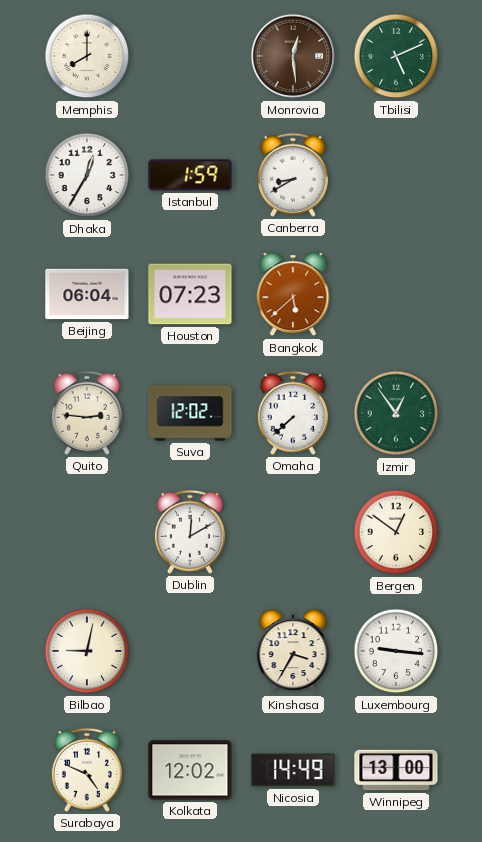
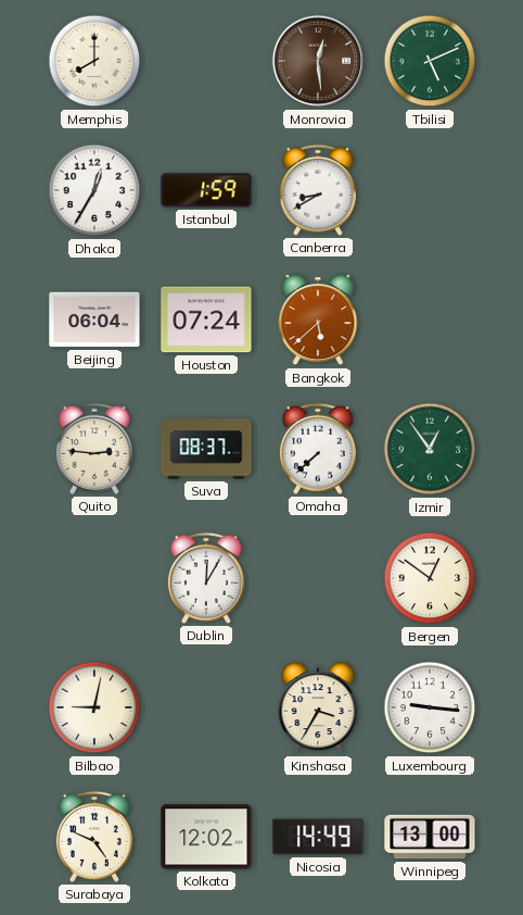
Houston: 07:23 -> 07:24
Suva: 12:02 -> 08:37
Dublin: 12:10 -> 12:05
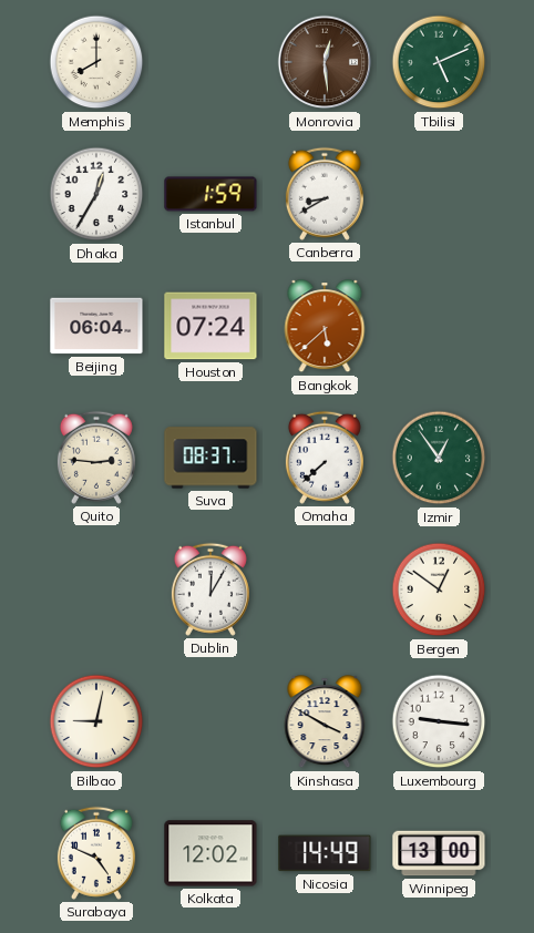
Kinshasa: 3:35 -> 3:50
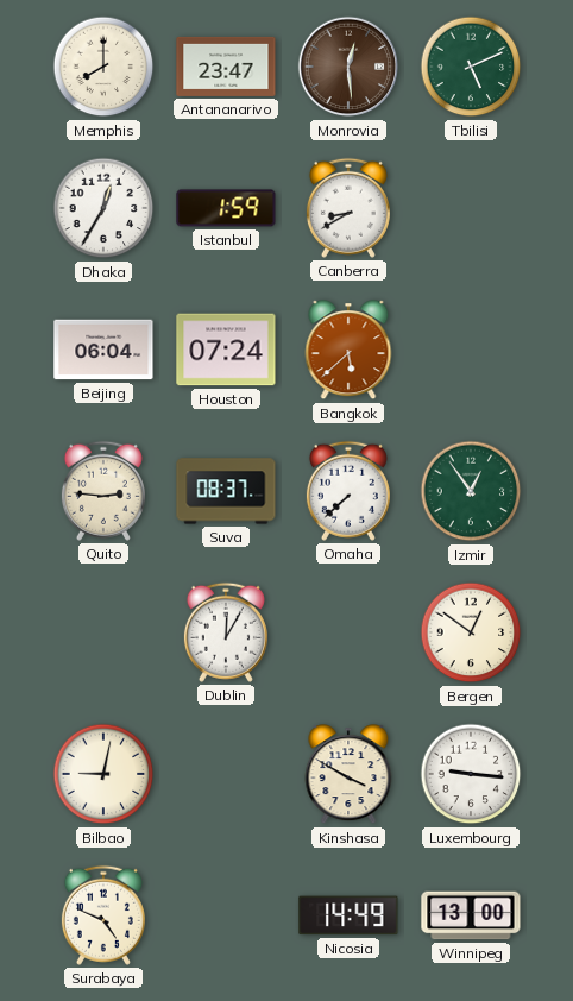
Antananarivo: none -> 23:47
Kolkata: 12:02 -> none
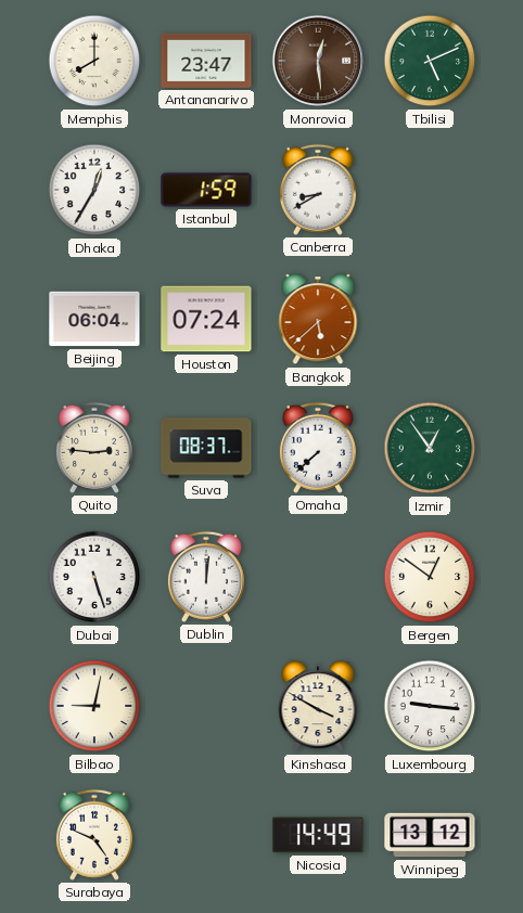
Dubai: none -> 5:27
Dublin: 12:05 -> 12:01
Winnipeg: 13:00 -> 13:12
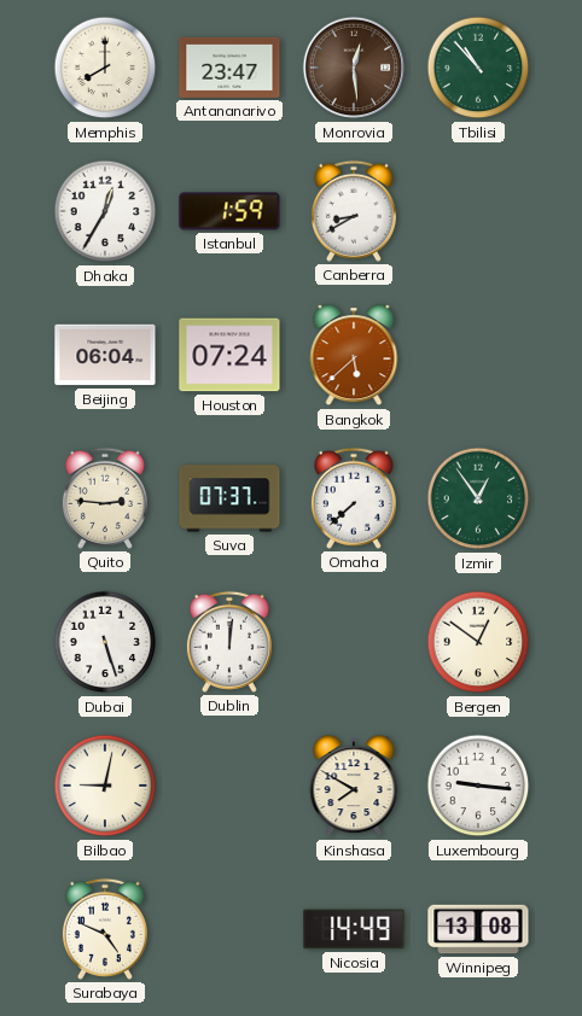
Tbilisi: 5:11 -> 10:53
Suva: 08:37 -> 07:37
Kinshasa: 3:50 -> 7:50
Winnipeg: 13:12 -> 13:08
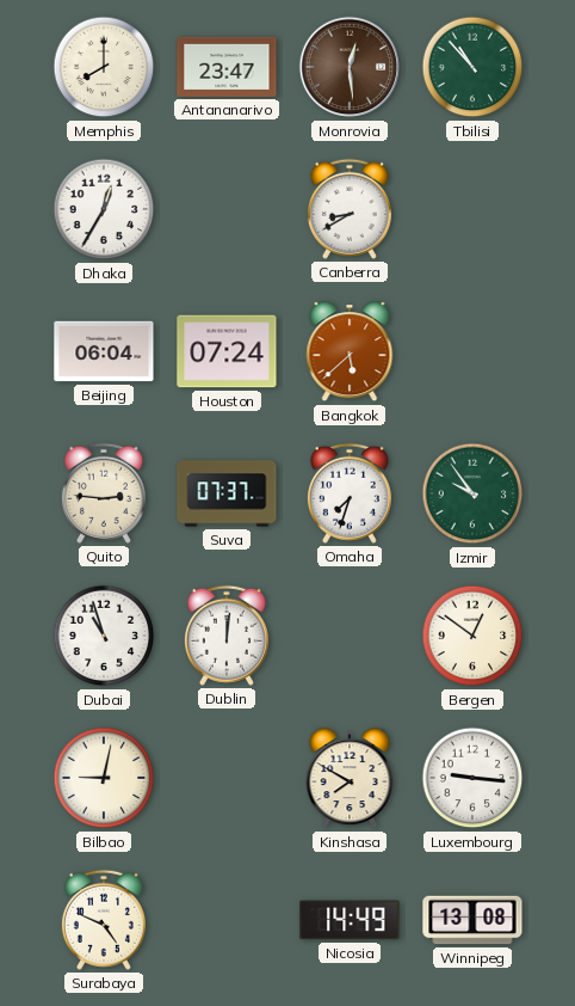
Istanbul: 1:59 -> none
Omaha: 7:38 -> 7:33
Izmir: 12:54 -> 9:54
Dubai: 5:27 -> 10:57
